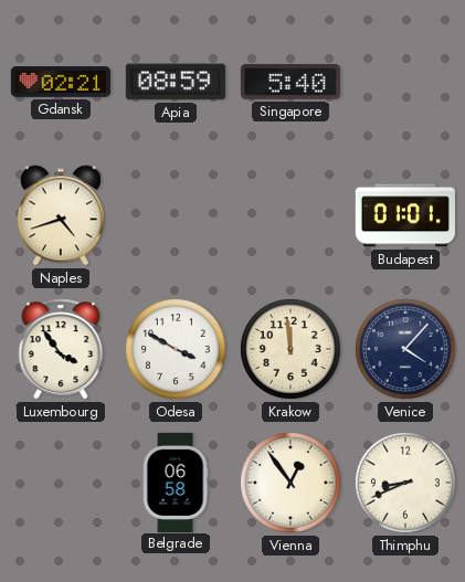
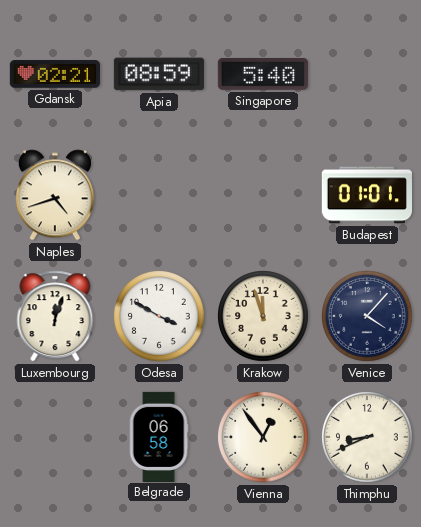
Luxembourg: 3:54 -> 12:03
Krakow: 11:59 -> 11:57
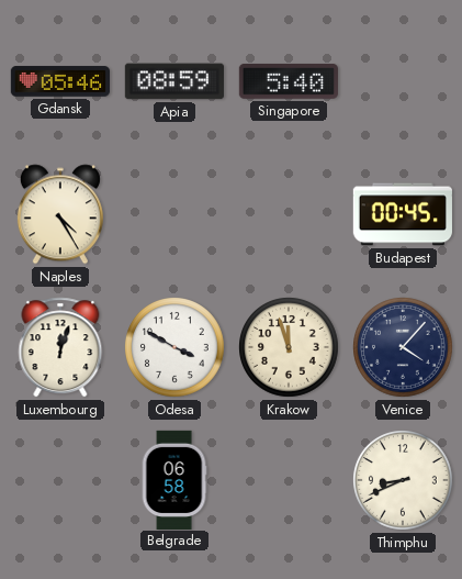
Gdansk: 02:21 -> 05:46
Naples: 4:42 -> 4:25
Budapest: 01:01 -> 00:45
Vienna: 12:54 -> none
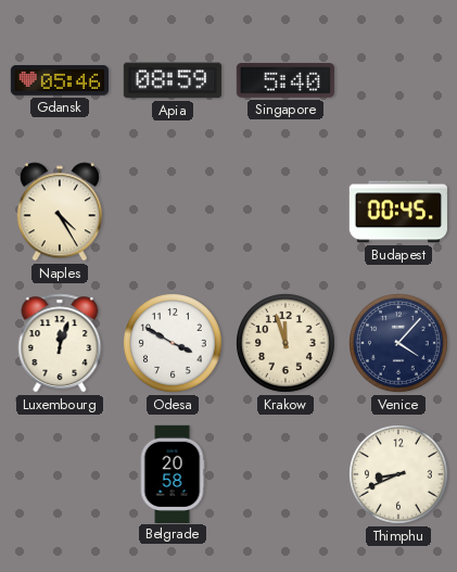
Belgrade: 06:58 -> 20:58
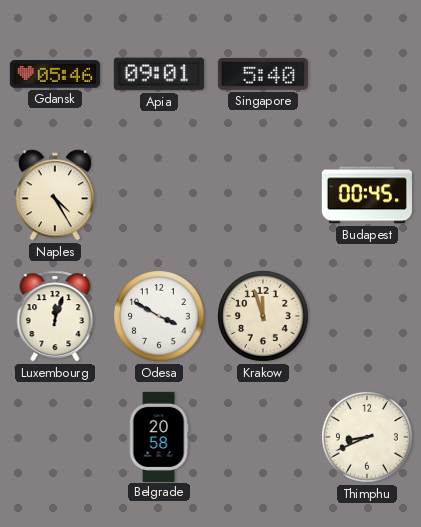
Apia: 08:59 -> 09:01
Venice: 4:07 -> none
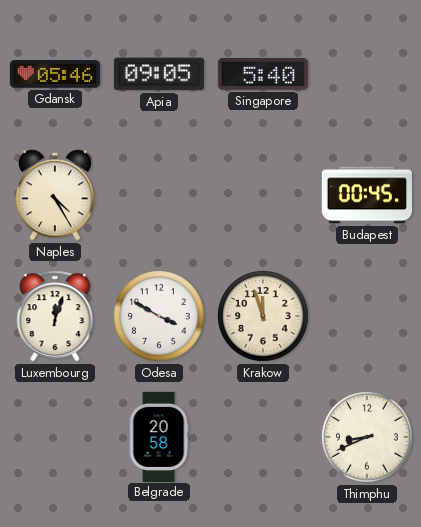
Apia: 09:01 -> 09:05
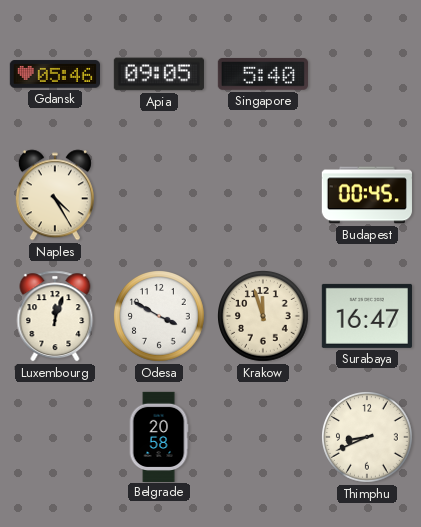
Surabaya: none -> 16:47
